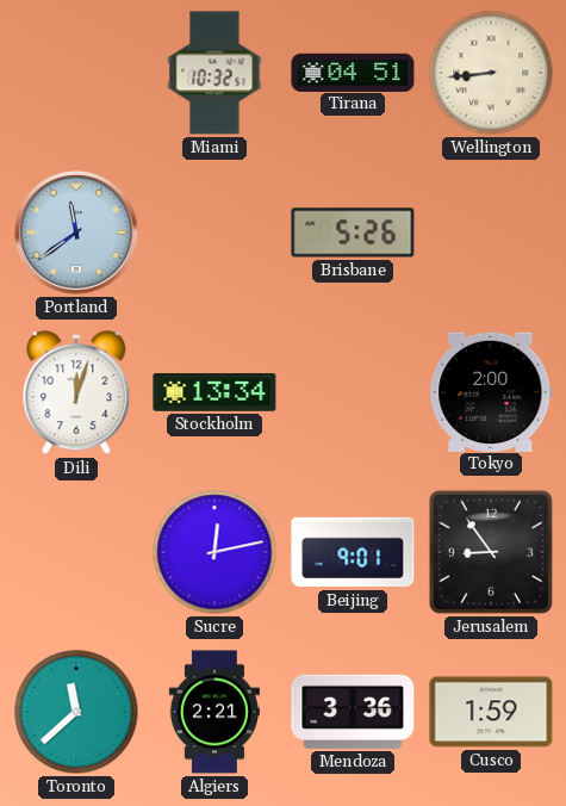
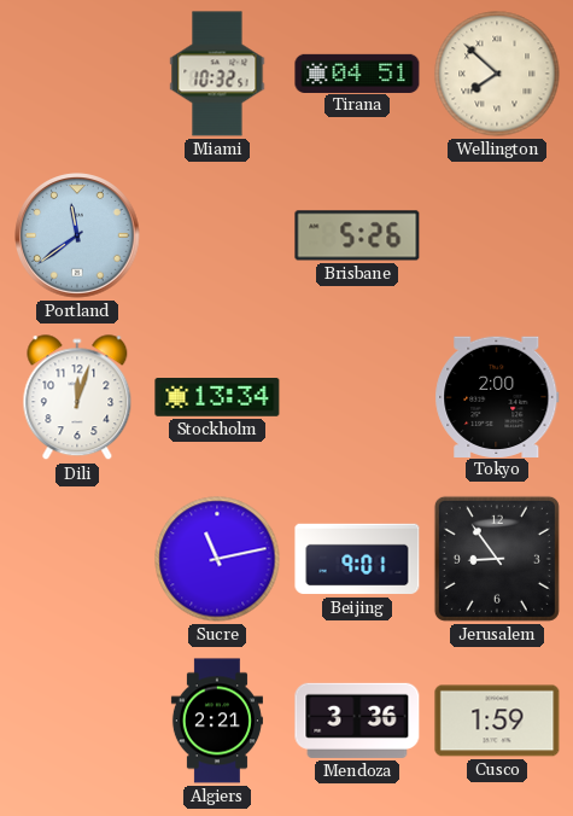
Wellington: 8:44 -> 7:52
Sucre: 12:13 -> 11:13
Toronto: 11:38 -> none
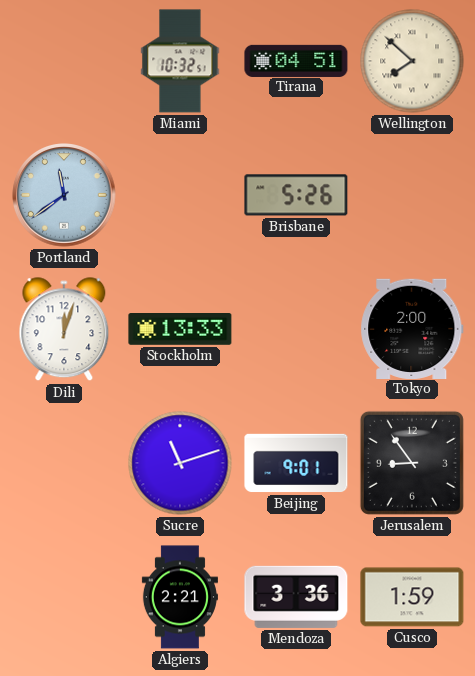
Stockholm: 13:34 -> 13:33
Sucre: 11:13 -> 11:12
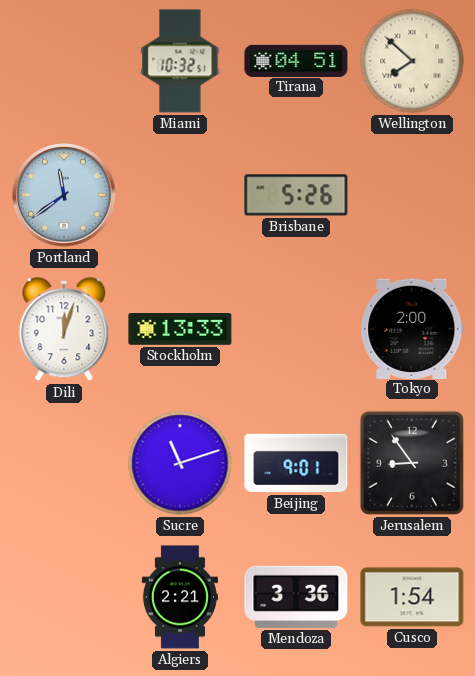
Cusco: 1:59 -> 1:54
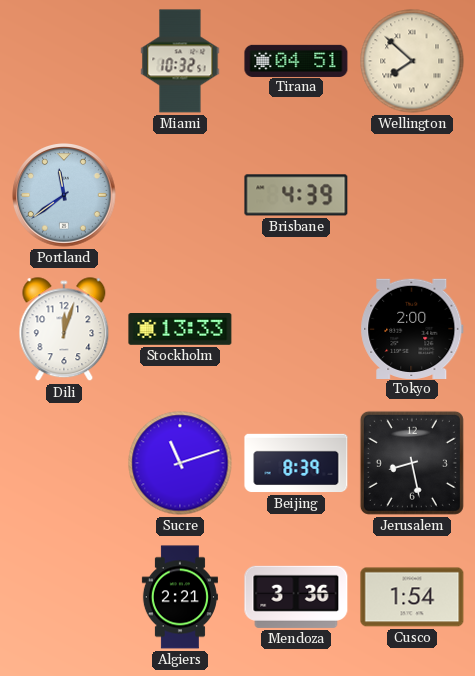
Brisbane: 5:26 -> 4:39
Beijing: 9:01 -> 8:39
Jerusalem: 8:54 -> 8:28
